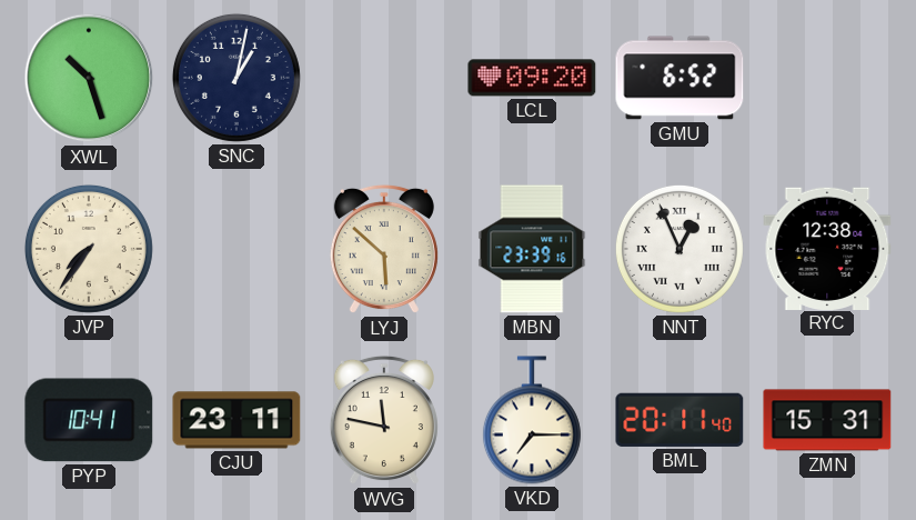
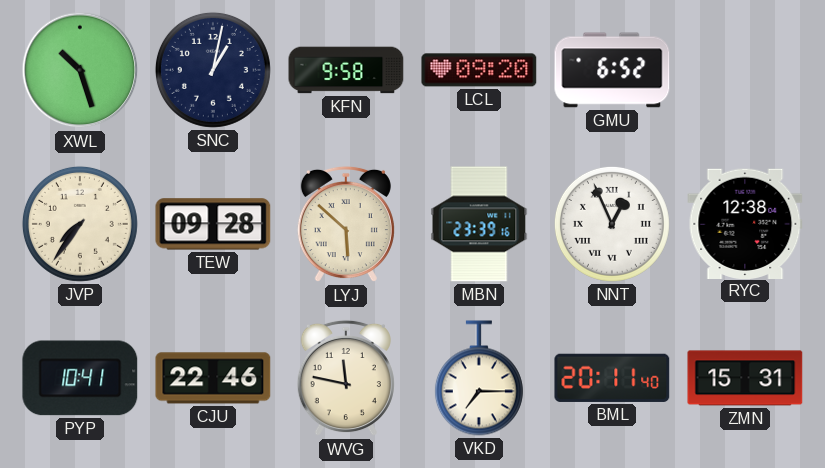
KFN: none -> 9:58
TEW: none -> 09:28
CJU: 23:11 -> 22:46
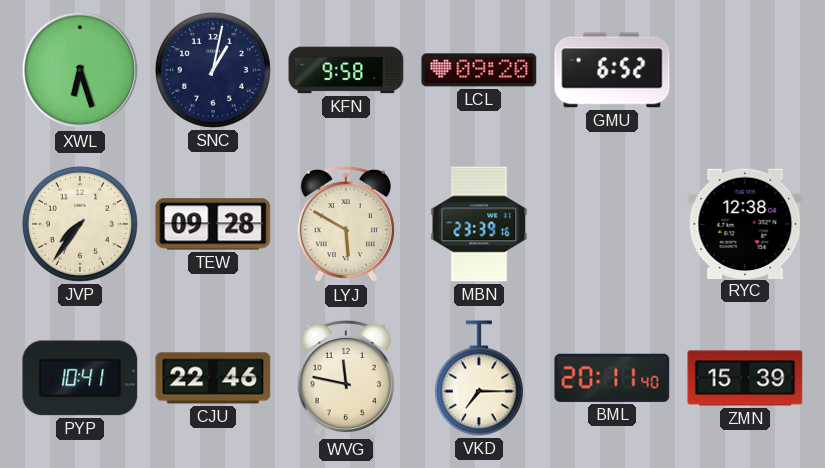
XWL: 10:27 -> 6:27
LYJ: 5:52 -> 5:50
NNT: 12:56 -> none
ZMN: 15:31 -> 15:39
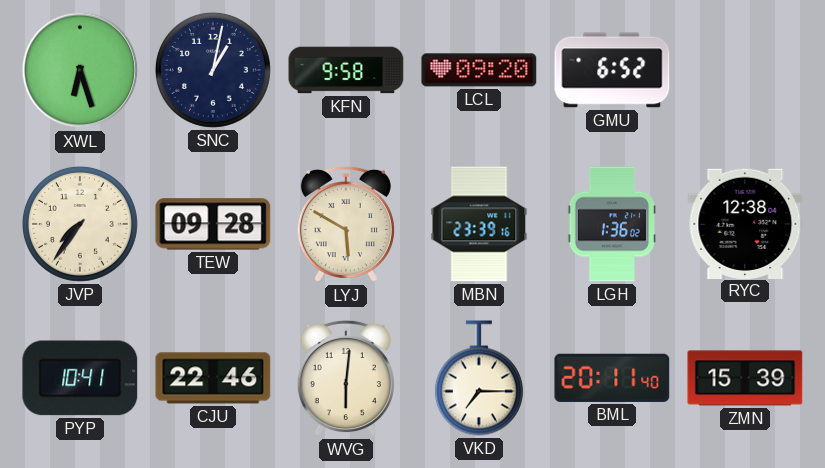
LGH: none -> 1:36
WVG: 11:47 -> 6:01
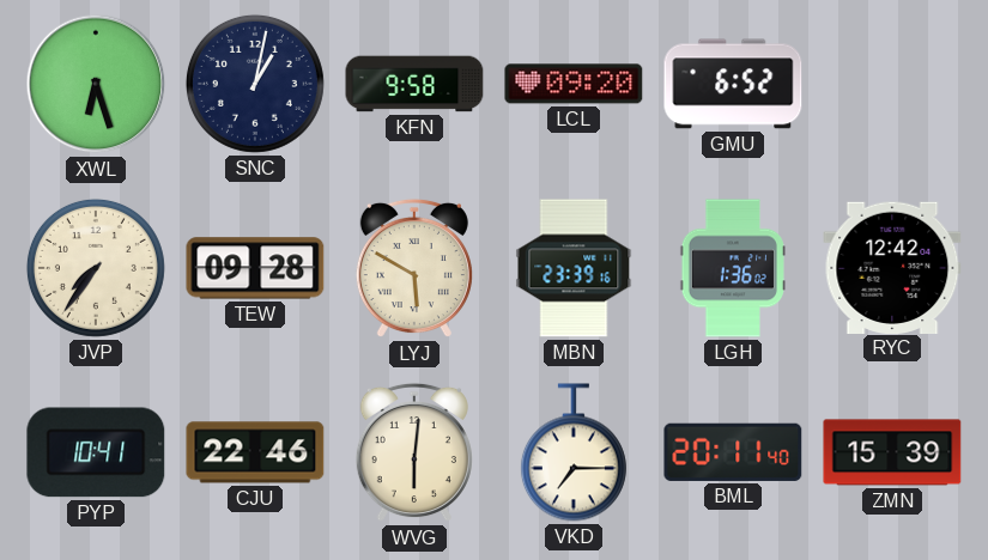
RYC: 12:38 -> 12:42
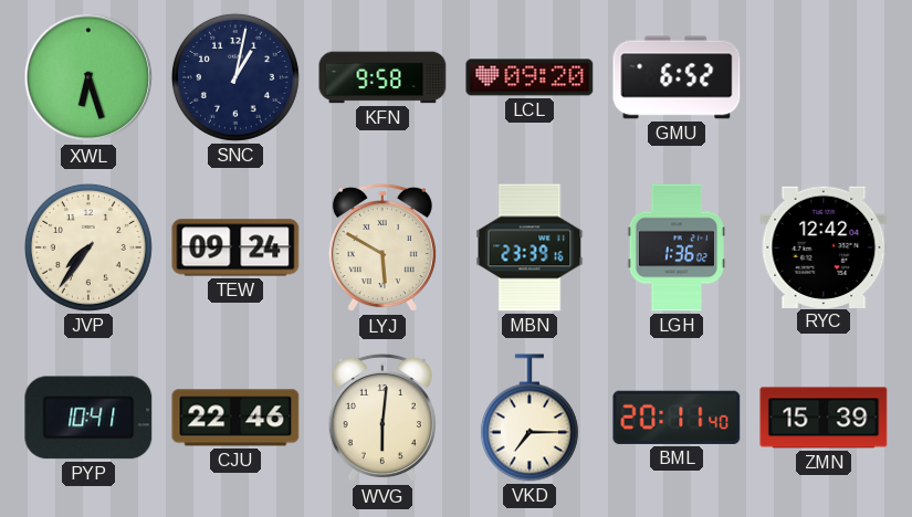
TEW: 09:28 -> 09:24
